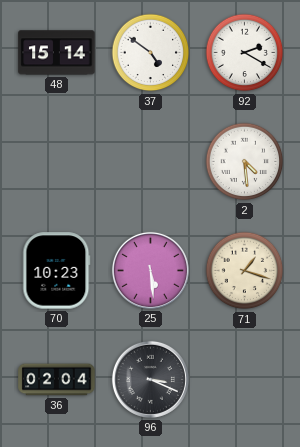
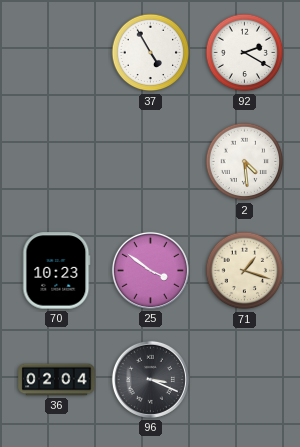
48: 15:14 -> none
37: 4:51 -> 4:55
25: 5:29 -> 3:51
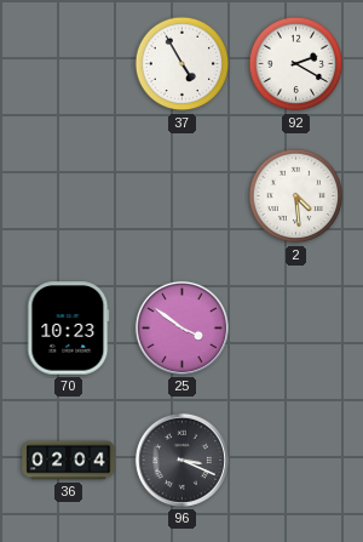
71: 1:18 -> none
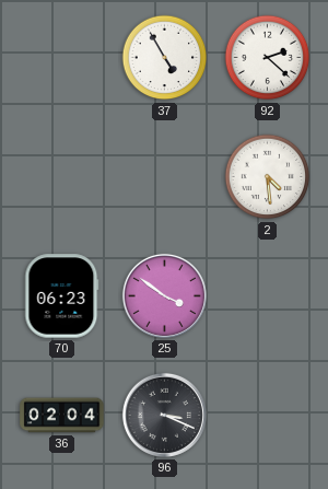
92: 2:20 -> 2:22
70: 10:23 -> 06:23
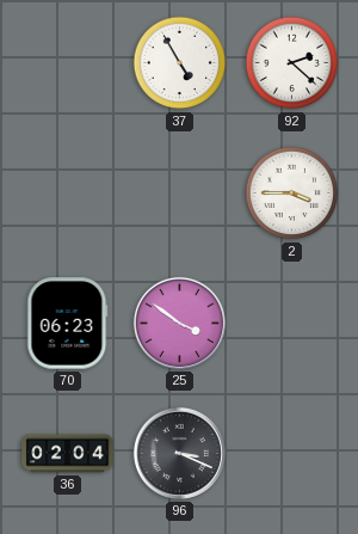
2: 4:29 -> 3:45
